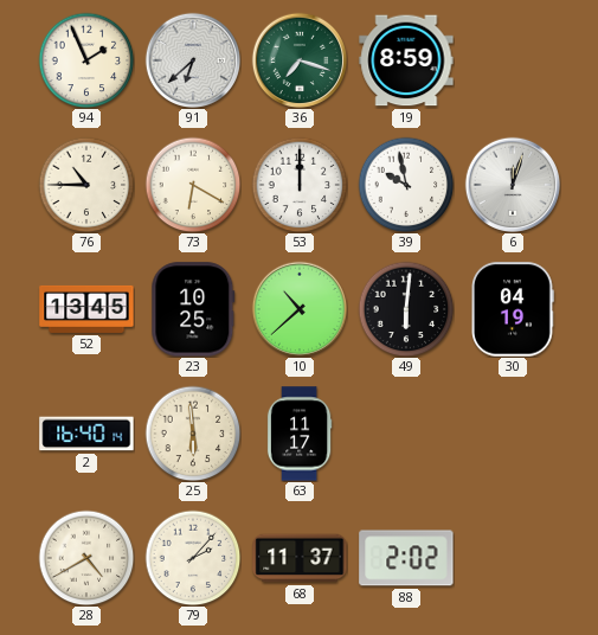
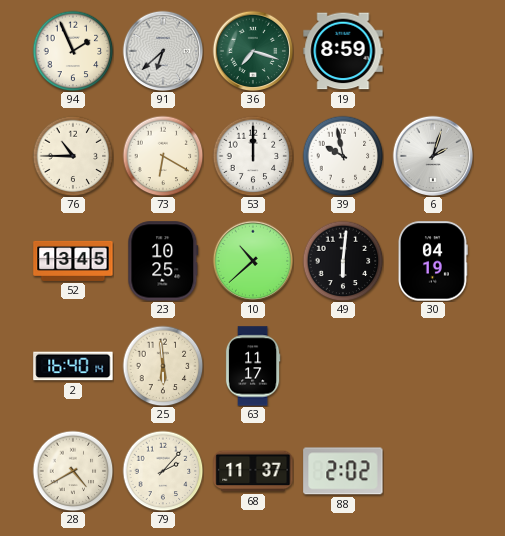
6: 12:03 -> 2:03
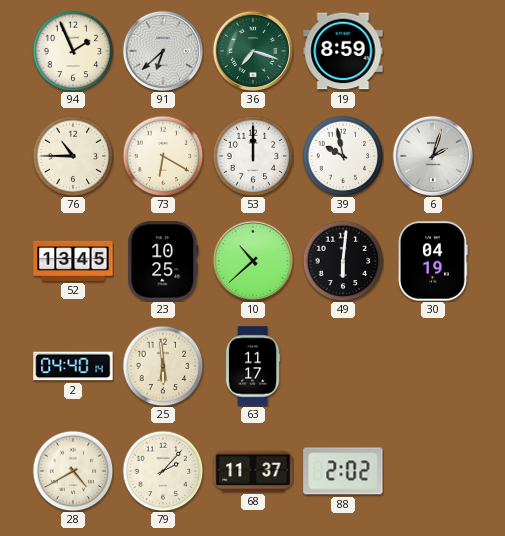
2: 16:40 -> 04:40
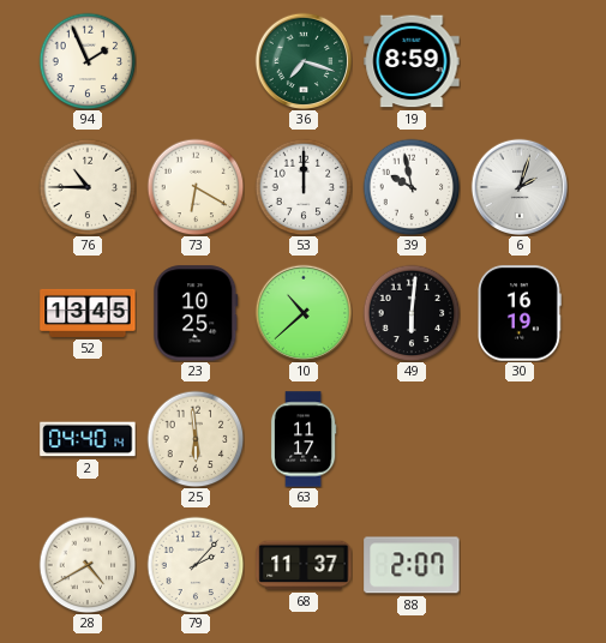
91: 6:38 -> none
30: 04:19 -> 16:19
88: 2:02 -> 2:07
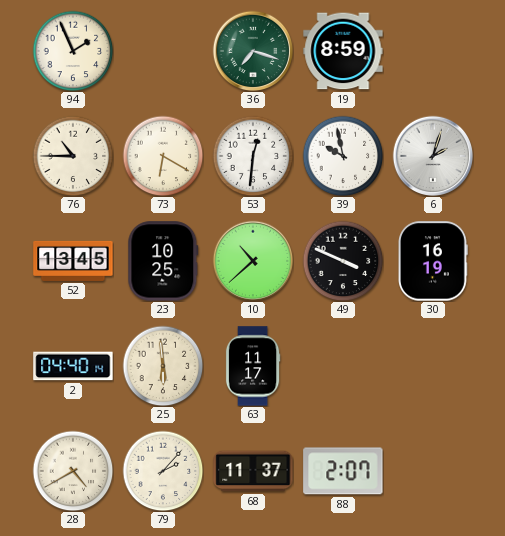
53: 12:00 -> 12:31
49: 6:01 -> 3:49
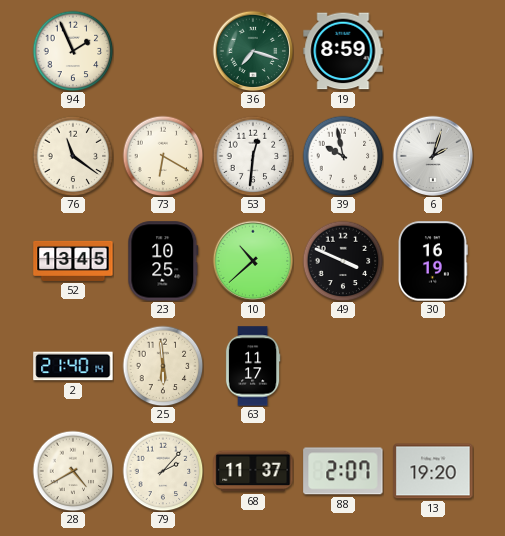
76: 10:45 -> 11:21
2: 04:40 -> 21:40
13: none -> 19:20
